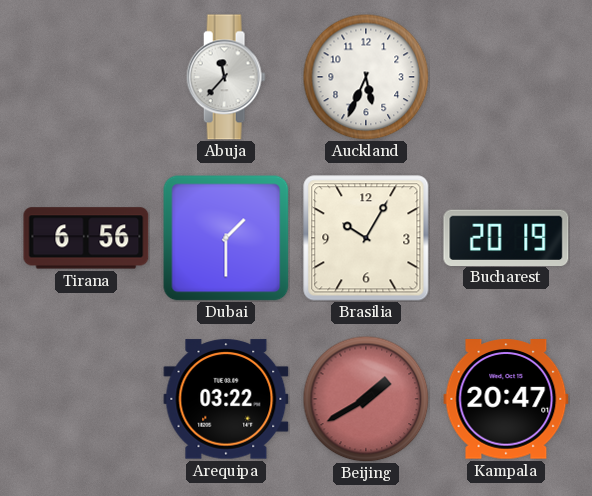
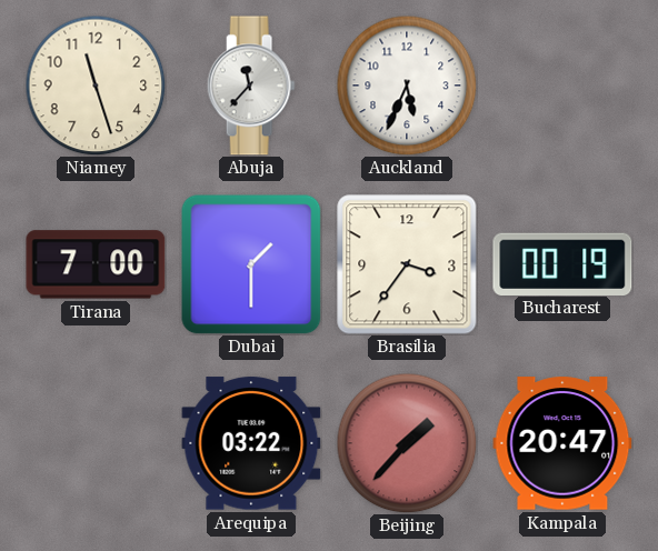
Niamey: none -> 11:27
Tirana: 6:56 -> 7:00
Brasilia: 10:05 -> 3:36
Bucharest: 20:19 -> 00:19
Beijing: 1:40 -> 1:37
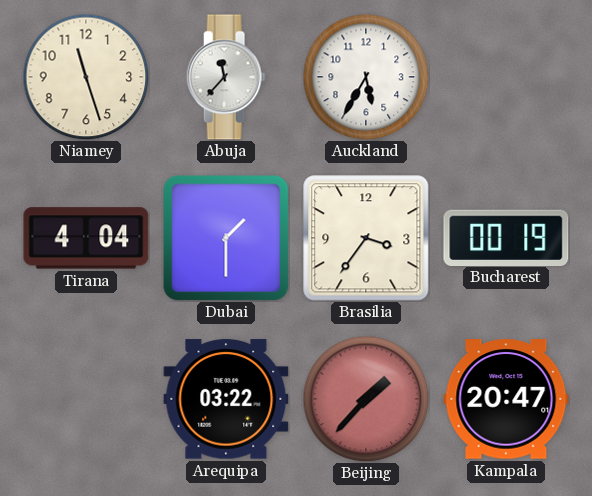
Auckland: 5:34 -> 5:35
Tirana: 7:00 -> 4:04
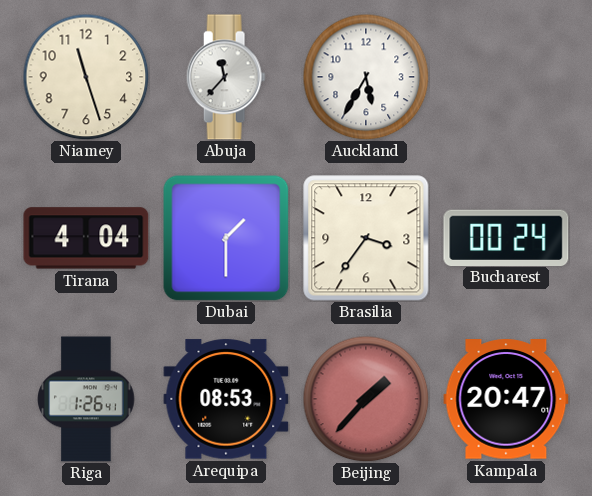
Bucharest: 00:19 -> 00:24
Riga: none -> 1:26
Arequipa: 03:22 -> 08:53
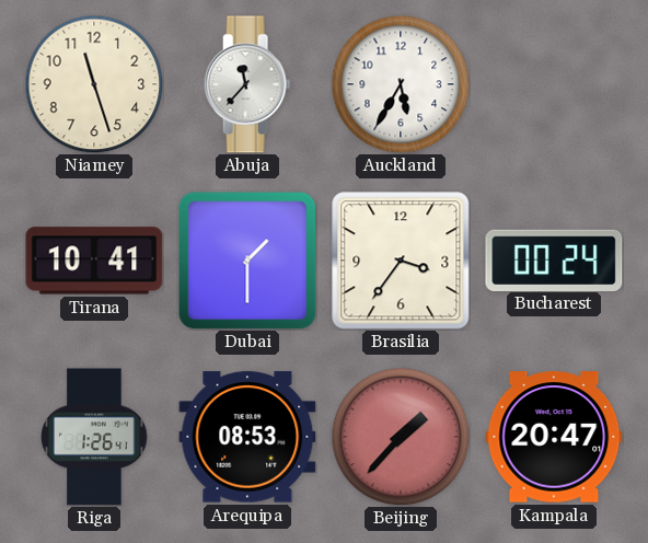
Tirana: 4:04 -> 10:41
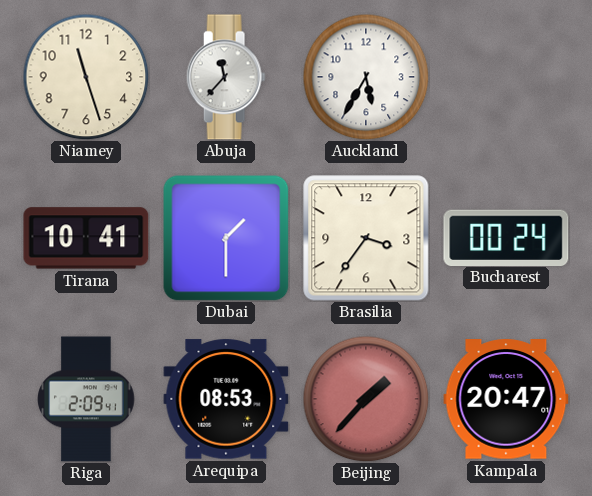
Riga: 1:26 -> 2:09
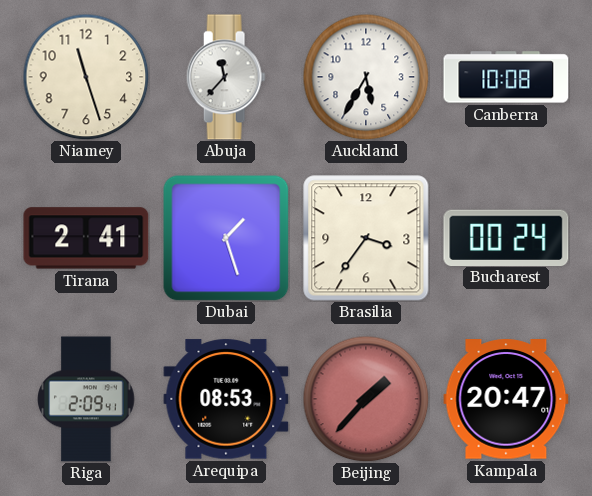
Canberra: none -> 10:08
Tirana: 10:41 -> 2:41
Dubai: 1:30 -> 1:27
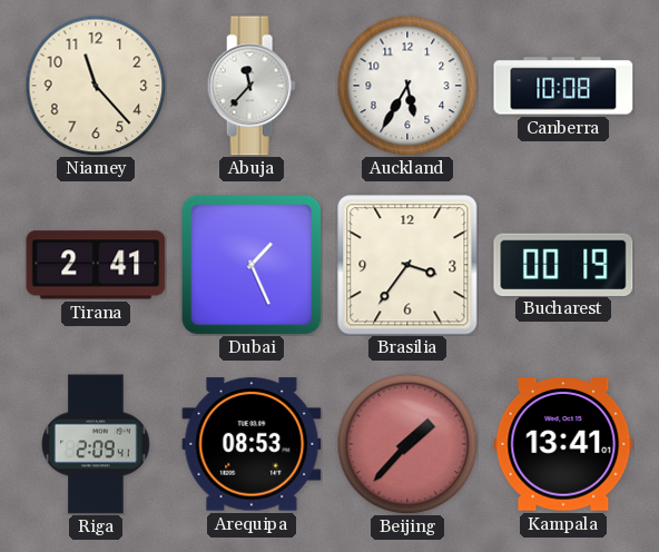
Niamey: 11:27 -> 11:23
Dubai: 1:27 -> 1:26
Bucharest: 00:24 -> 00:19
Kampala: 20:47 -> 13:41
